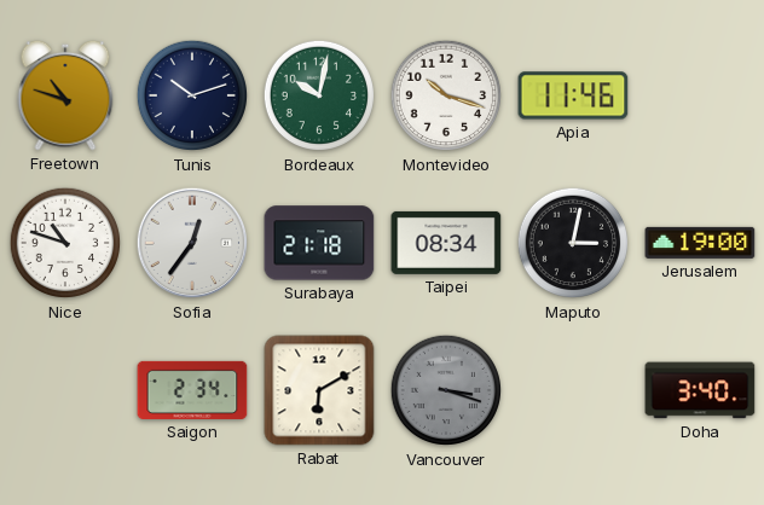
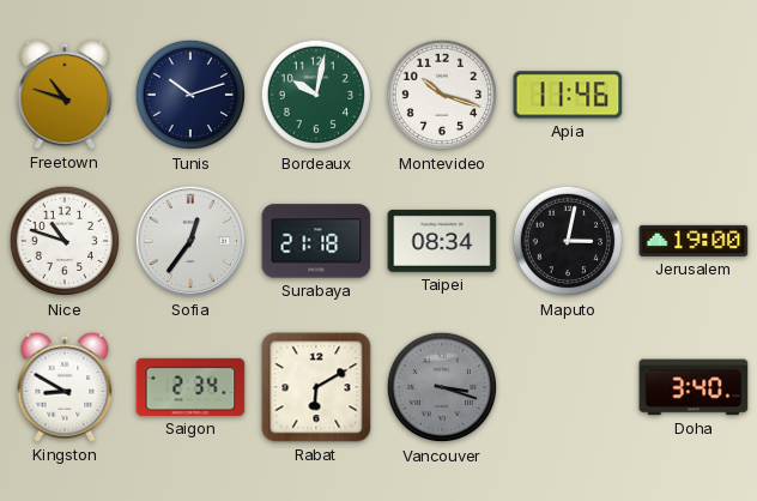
Kingston: none -> 8:50
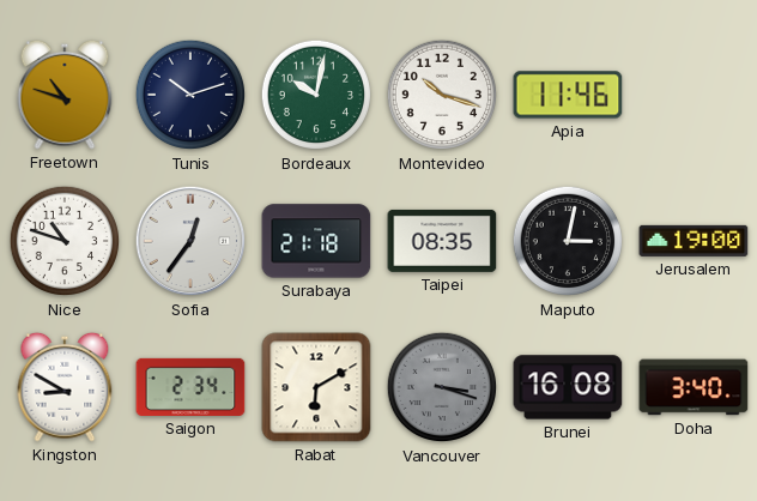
Taipei: 08:34 -> 08:35
Brunei: none -> 16:08
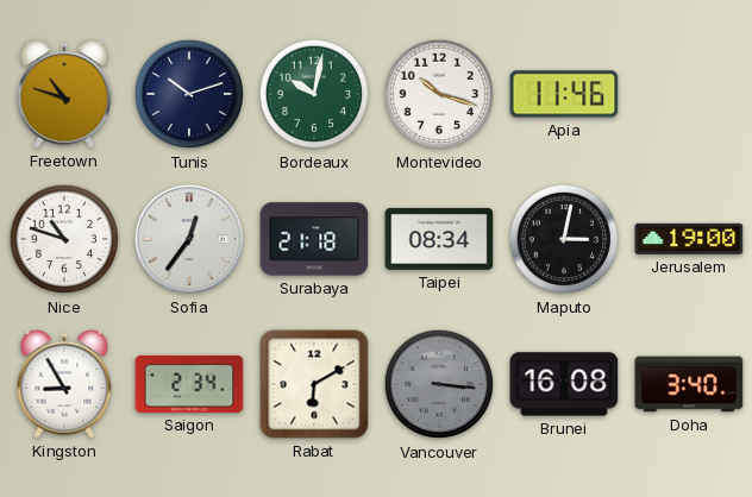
Taipei: 08:35 -> 08:34
Kingston: 8:50 -> 8:55
Vancouver: 3:18 -> 3:16
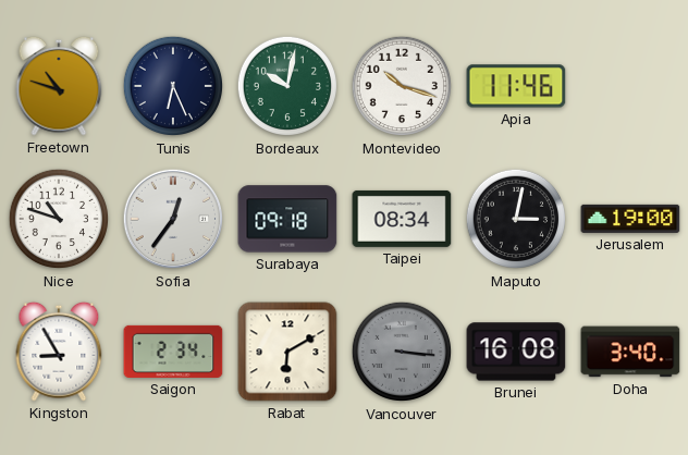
Tunis: 10:12 -> 6:26
Surabaya: 21:18 -> 09:18
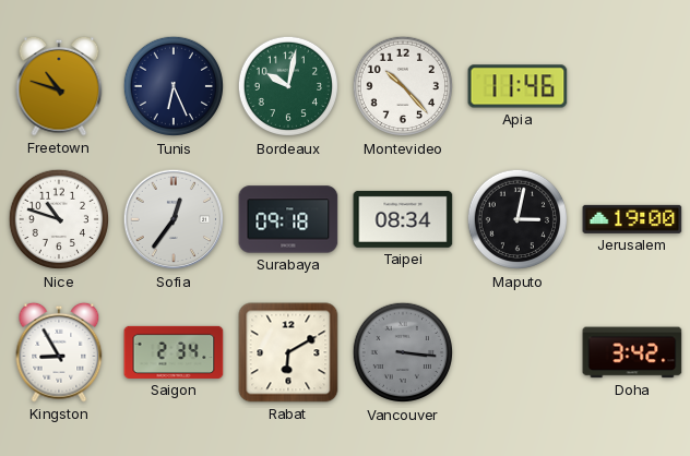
Montevideo: 10:18 -> 10:23
Brunei: 16:08 -> none
Doha: 3:40 -> 3:42
